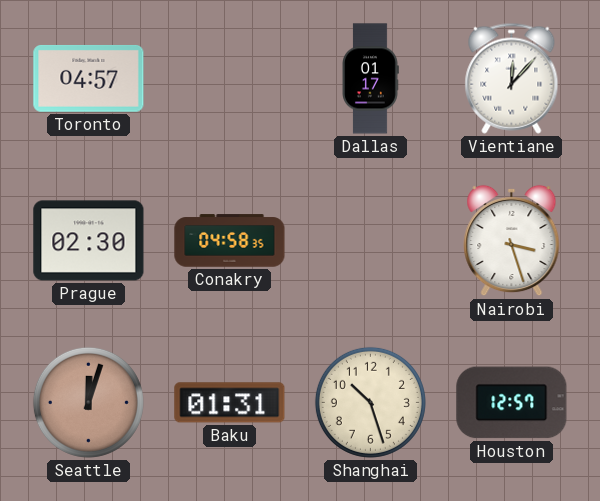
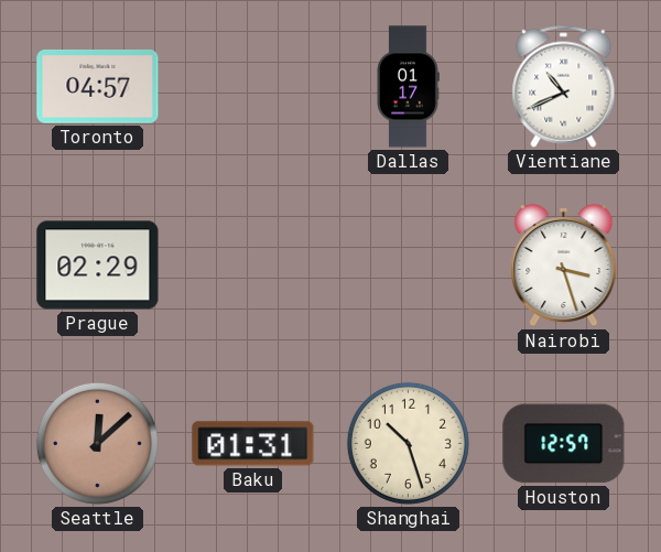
Vientiane: 12:07 -> 10:41
Prague: 02:30 -> 02:29
Conakry: 04:58 -> none
Seattle: 12:03 -> 12:08
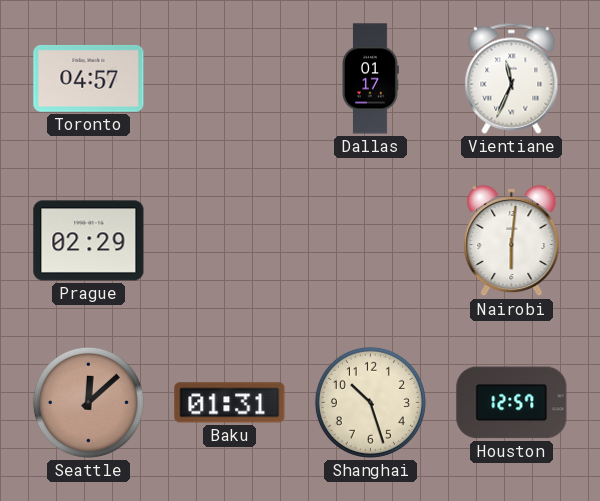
Vientiane: 10:41 -> 11:34
Nairobi: 3:27 -> 6:01
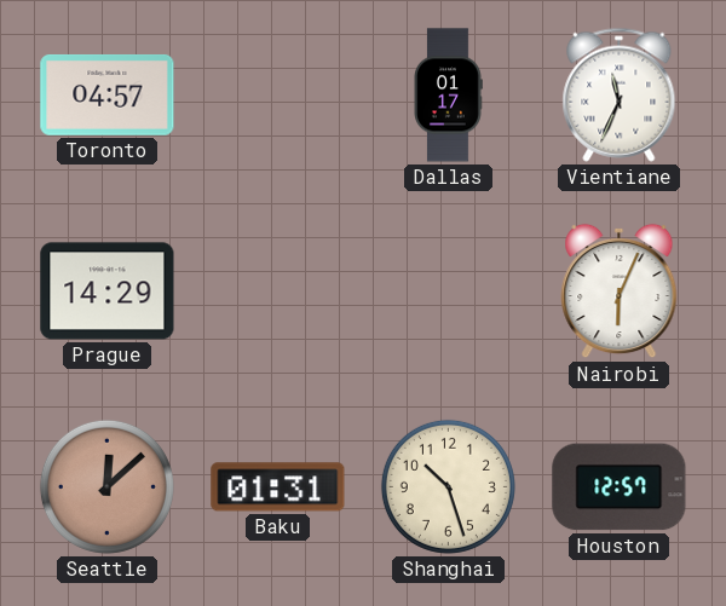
Prague: 02:29 -> 14:29
Nairobi: 6:01 -> 6:04
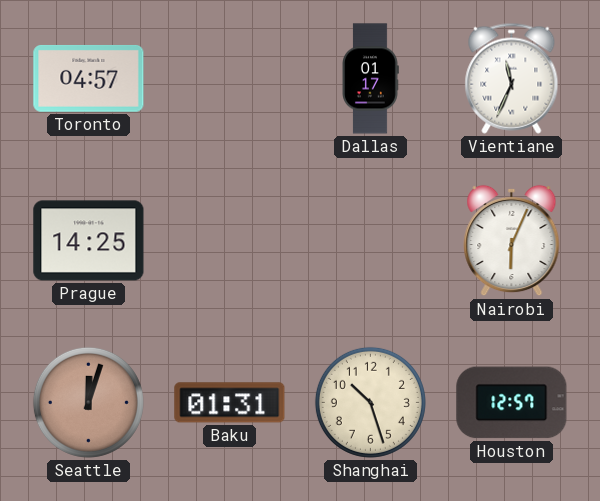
Prague: 14:29 -> 14:25
Seattle: 12:08 -> 12:03
